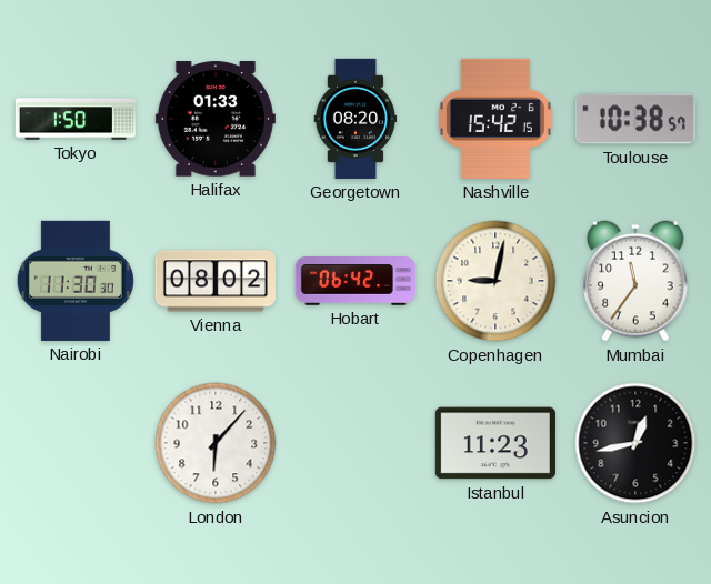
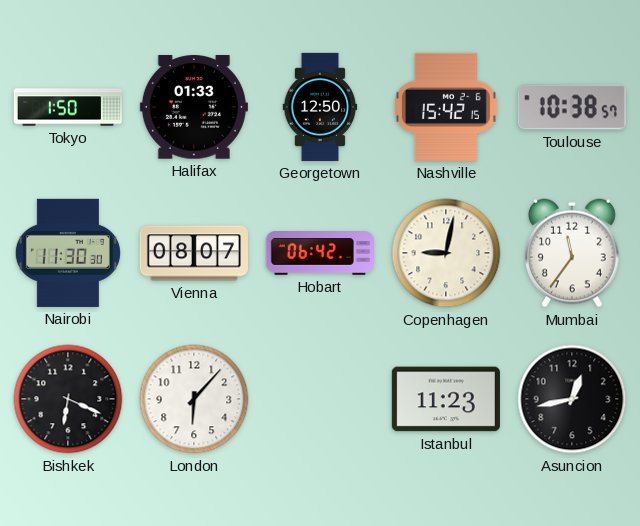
Georgetown: 08:20 -> 12:50
Vienna: 08:02 -> 08:07
Bishkek: none -> 6:19
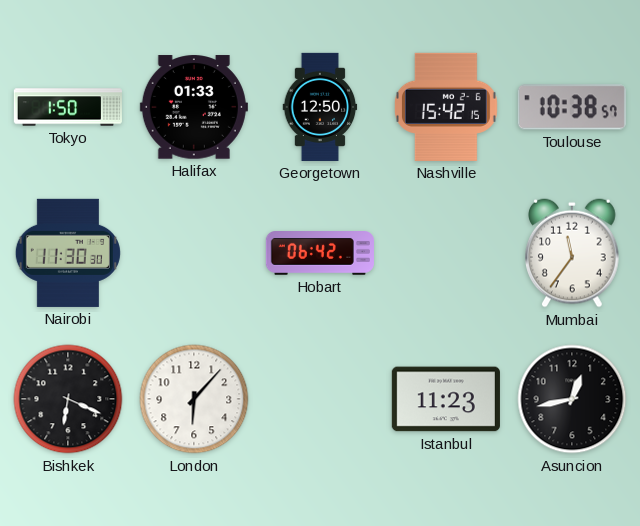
Vienna: 08:07 -> none
Copenhagen: 9:02 -> none
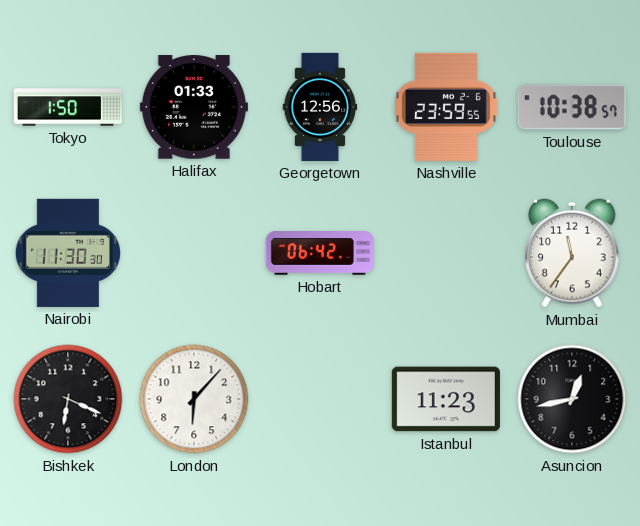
Georgetown: 12:50 -> 12:56
Nashville: 15:42 -> 23:59
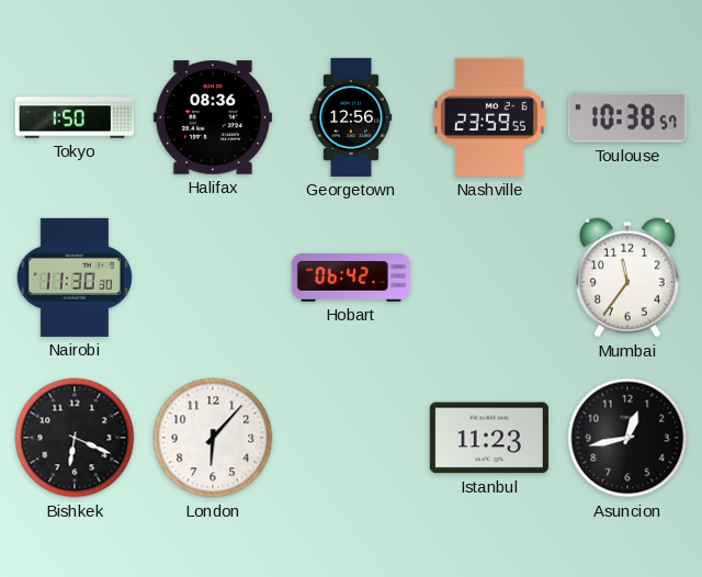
Halifax: 01:33 -> 08:36
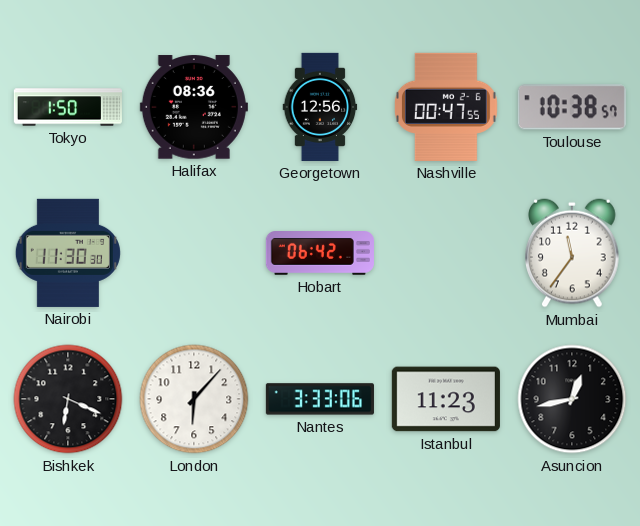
Nashville: 23:59 -> 00:47
Nantes: none -> 3:33
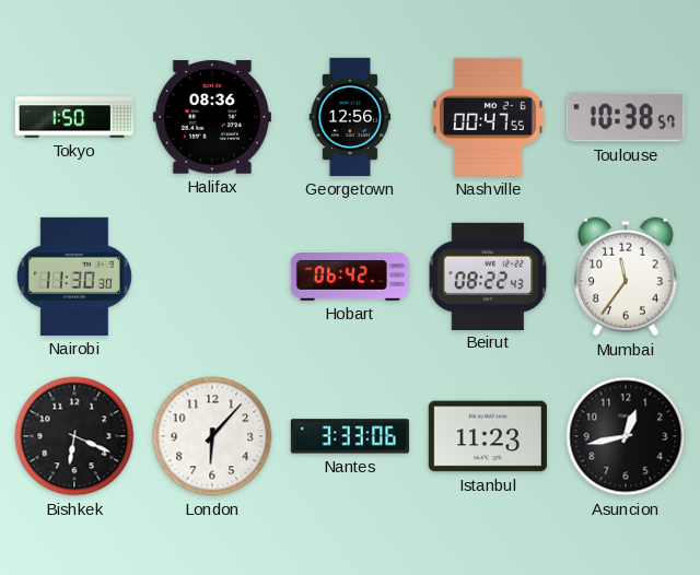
Beirut: none -> 08:22
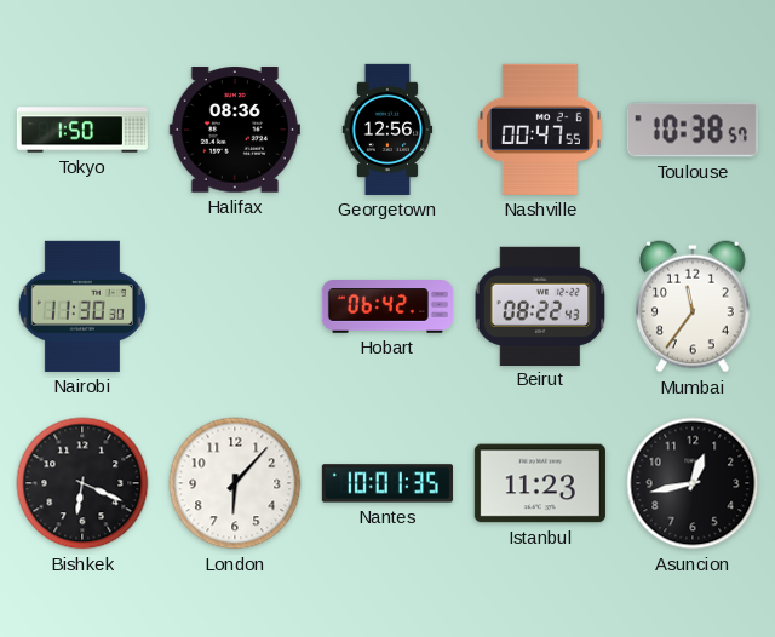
Nantes: 3:33 -> 10:01
